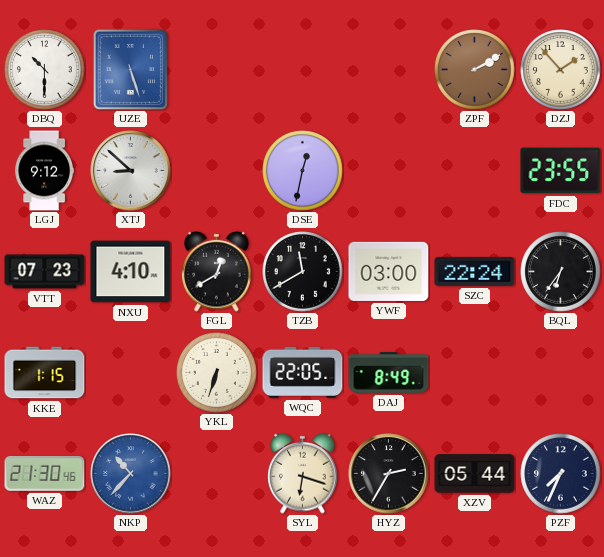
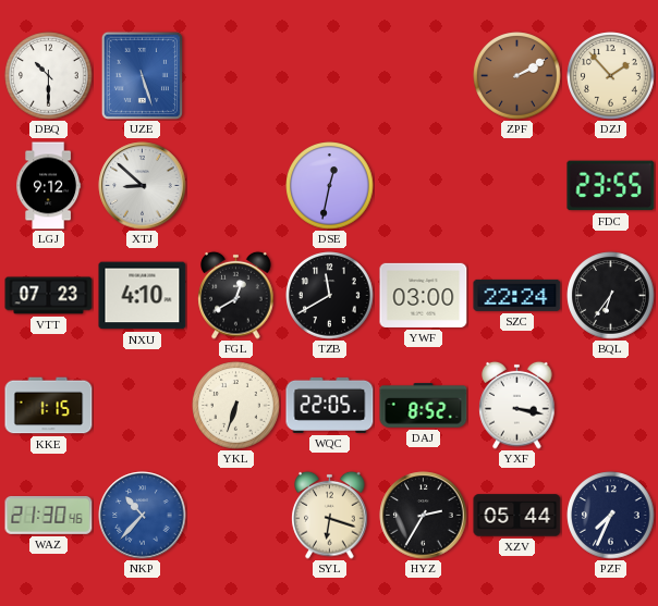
DAJ: 8:49 -> 8:52
YXF: none -> 3:17
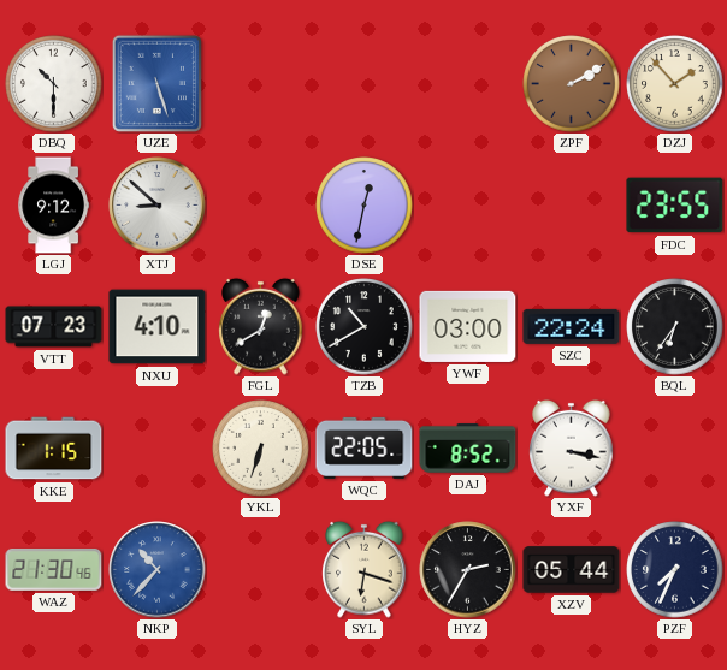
TZB: 11:40 -> 10:40
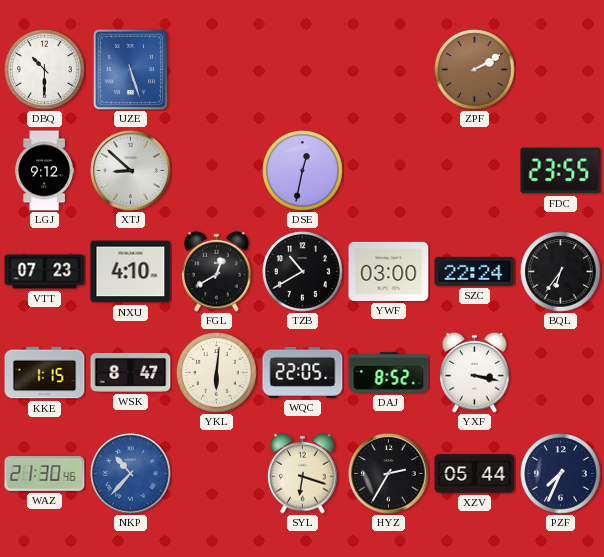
DZJ: 1:53 -> none
WSK: none -> 8:47
YKL: 6:33 -> 6:01
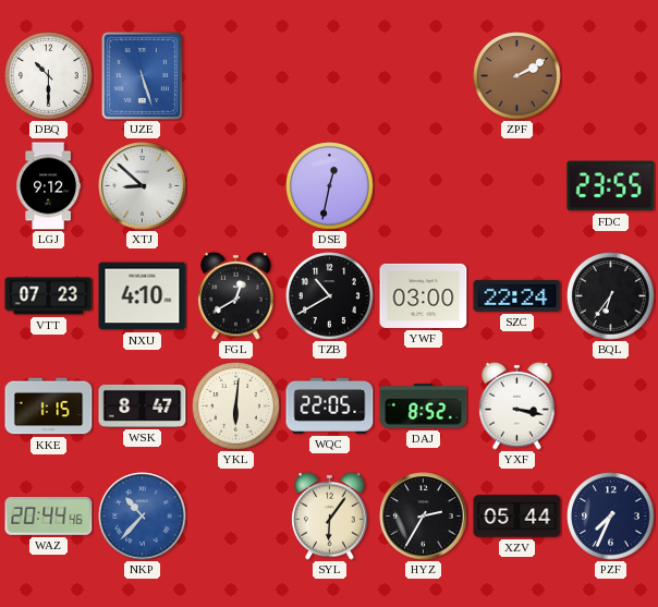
WAZ: 21:30 -> 20:44
SYL: 6:18 -> 6:06
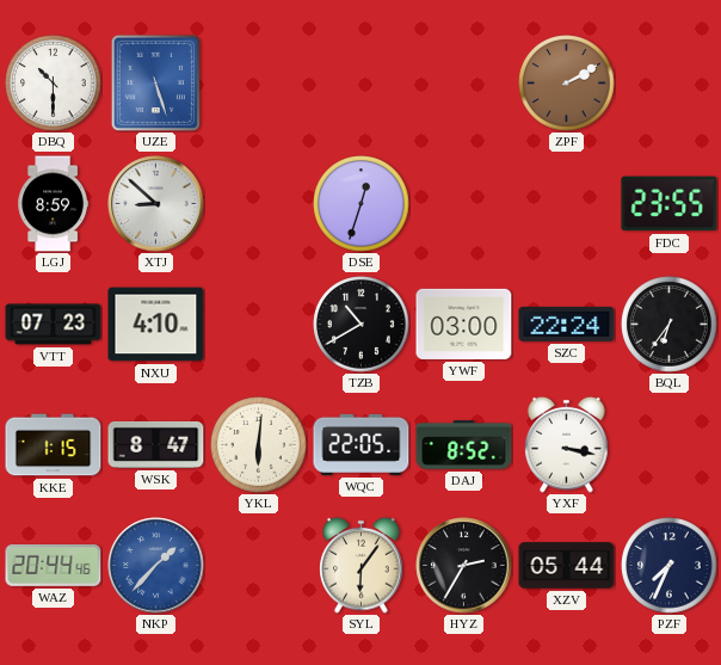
LGJ: 9:12 -> 8:59
DSE: 12:32 -> 12:33
FGL: 12:40 -> none
NKP: 10:37 -> 1:37
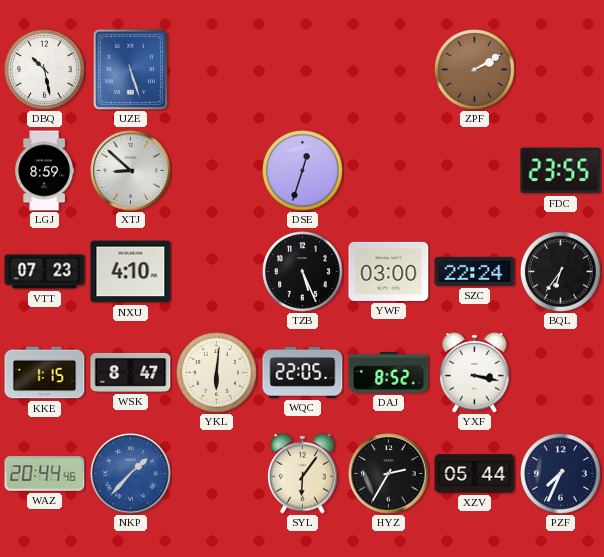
DBQ: 10:30 -> 10:28
TZB: 10:40 -> 5:26
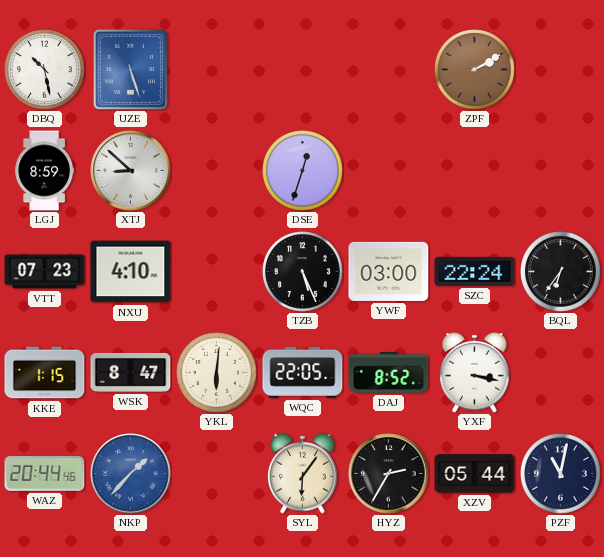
FDC: 23:55 -> none
PZF: 7:34 -> 11:02
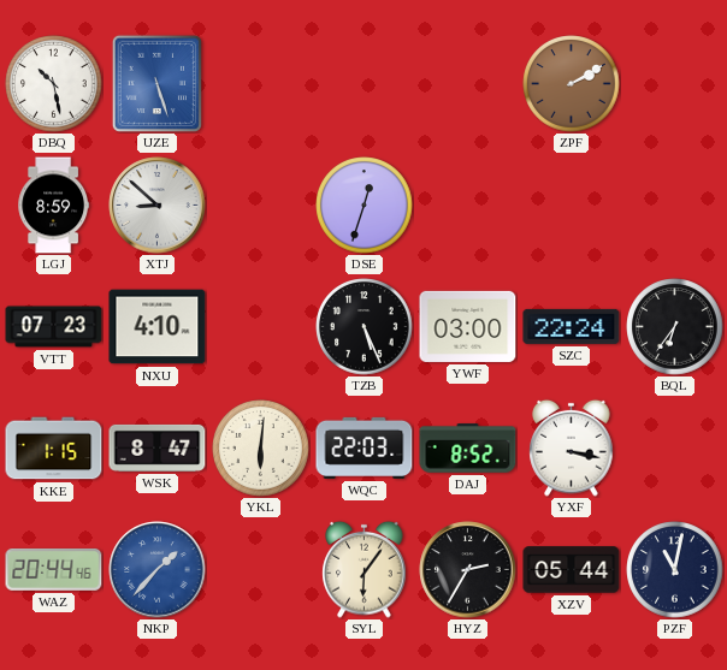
WQC: 22:05 -> 22:03
